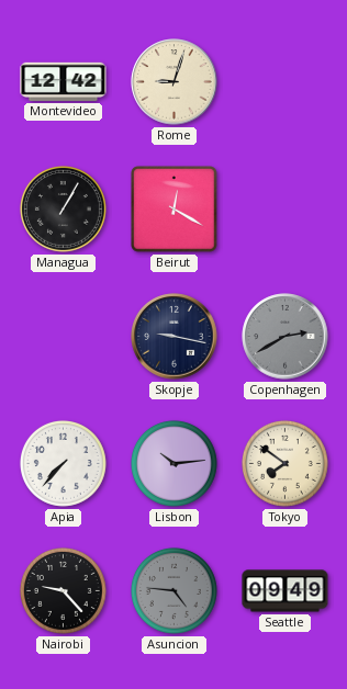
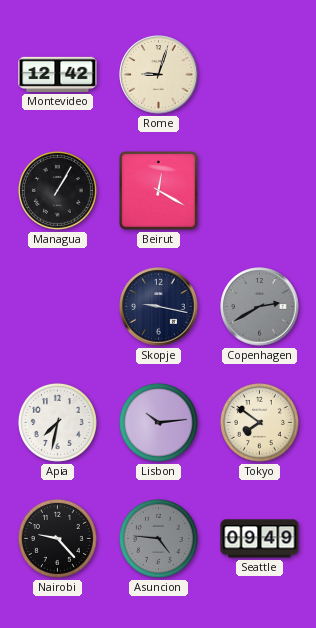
Apia: 7:37 -> 7:32
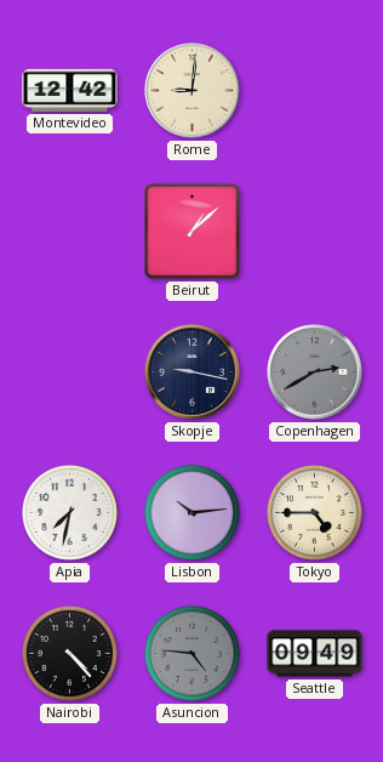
Rome: 9:03 -> 9:01
Managua: 1:05 -> none
Beirut: 12:20 -> 1:08
Tokyo: 7:51 -> 4:45
Nairobi: 9:23 -> 4:23
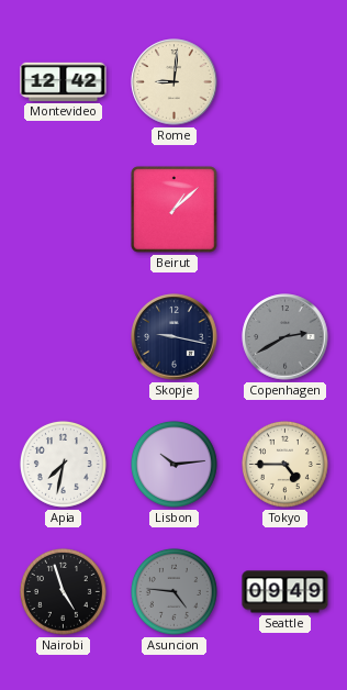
Nairobi: 4:23 -> 4:57
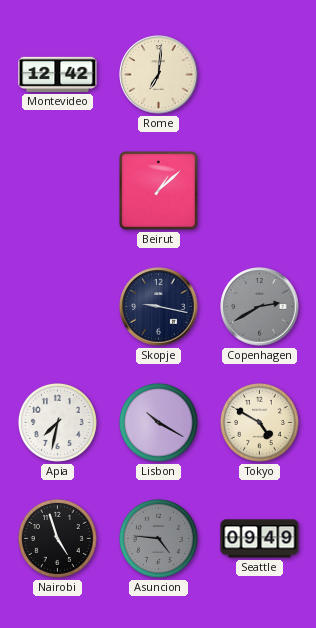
Rome: 9:01 -> 7:01
Lisbon: 10:14 -> 10:20
Tokyo: 4:45 -> 4:50
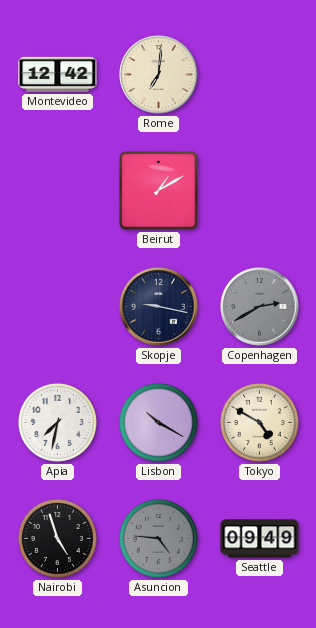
Beirut: 1:08 -> 1:10
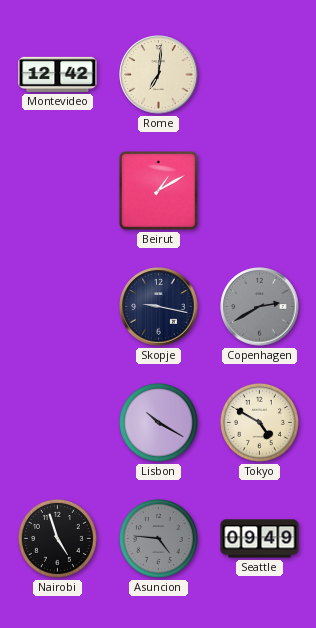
Apia: 7:32 -> none
